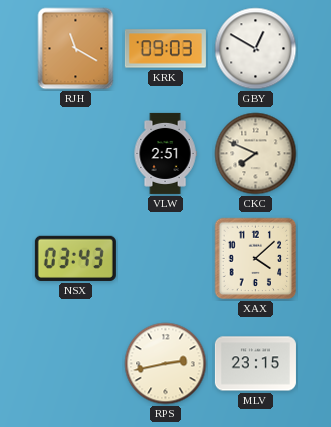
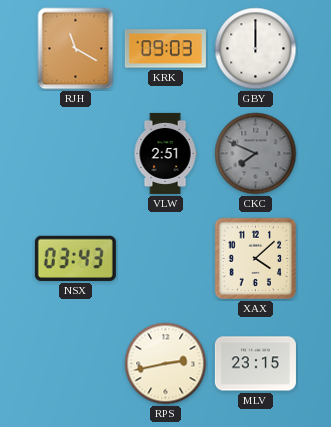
GBY: 12:50 -> 12:00
CKC dial: cream -> grey
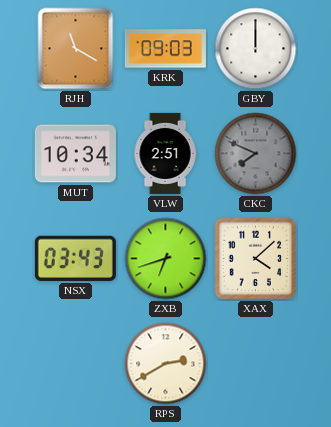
MUT: none -> 10:34
ZXB: none -> 6:42
RPS: 2:43 -> 2:40
MLV: 23:15 -> none
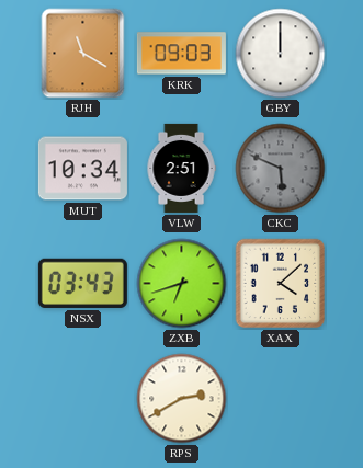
CKC: 7:49 -> 5:49
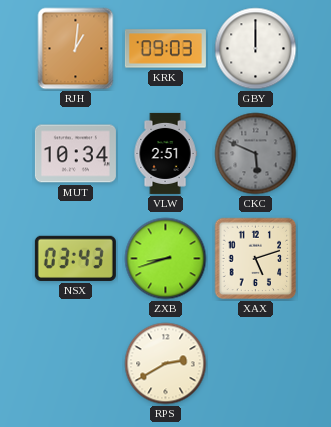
RJH: 11:20 -> 1:01
ZXB: 6:42 -> 8:42
XAX: 4:08 -> 5:12
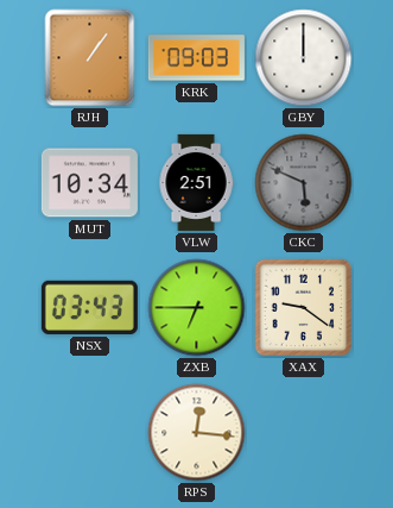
RJH: 1:01 -> 1:06
ZXB: 8:42 -> 6:45
XAX: 5:12 -> 9:21
RPS: 2:40 -> 12:16
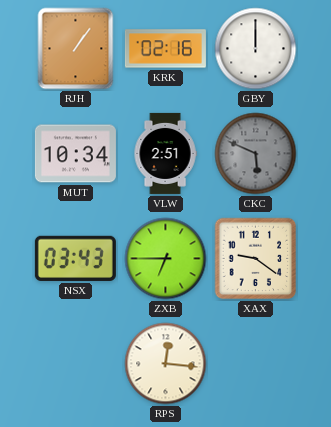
KRK: 09:03 -> 02:16
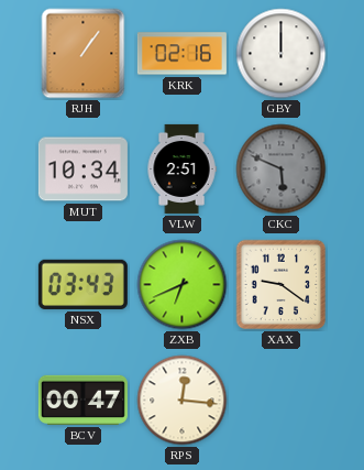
ZXB: 6:45 -> 6:41
BCV: none -> 00:47
